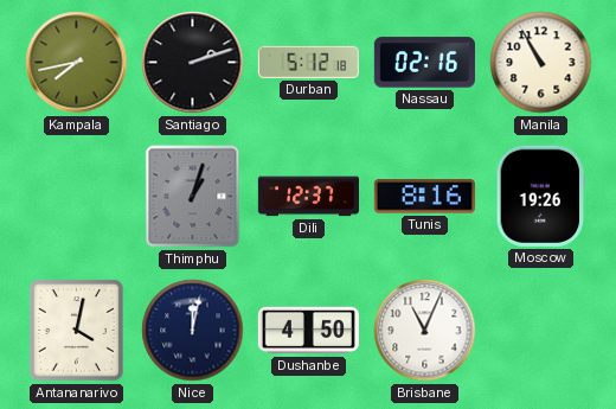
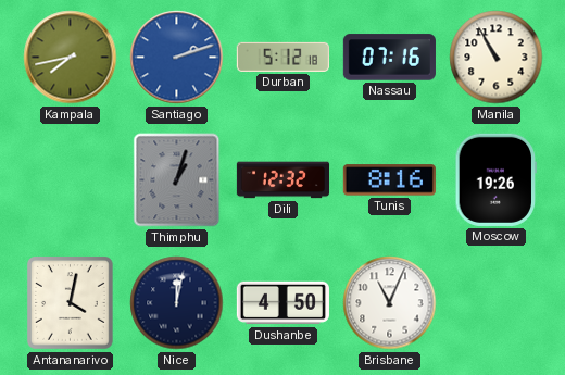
Santiago dial: black -> blue
Nassau: 02:16 -> 07:16
Dili: 12:37 -> 12:32
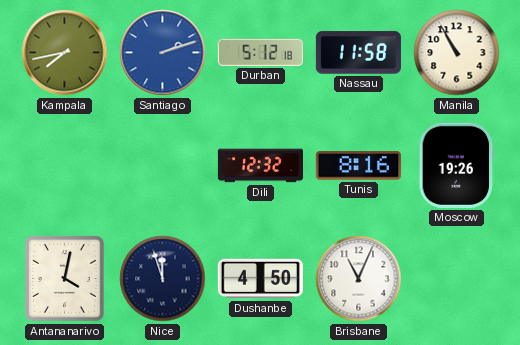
Nassau: 07:16 -> 11:58
Thimphu: 1:03 -> none
Nice: 12:02 -> 11:57
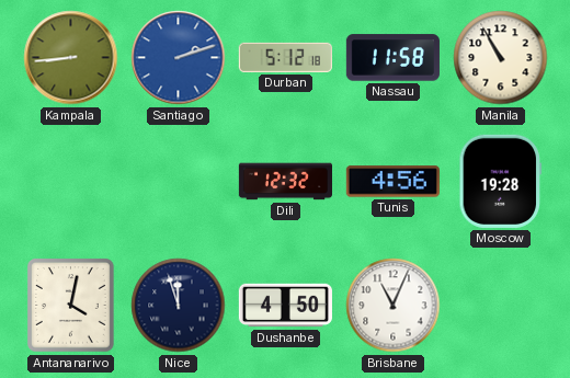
Kampala: 7:43 -> 8:44
Tunis: 8:16 -> 4:56
Moscow: 19:26 -> 19:28
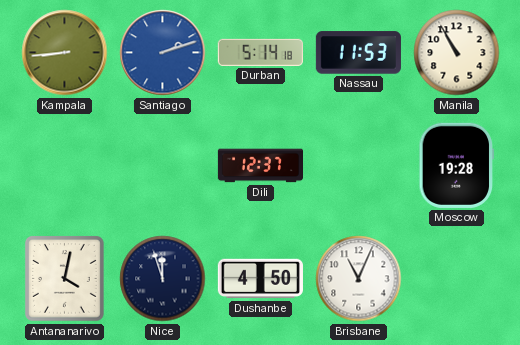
Durban: 5:12 -> 5:14
Nassau: 11:58 -> 11:53
Dili: 12:32 -> 12:37
Tunis: 4:56 -> none
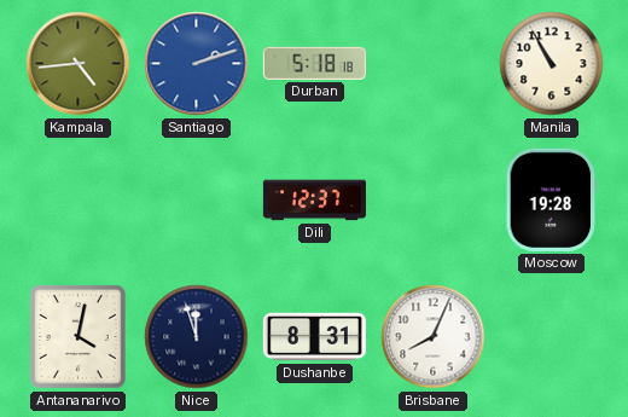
Kampala: 8:44 -> 4:44
Durban: 5:14 -> 5:18
Nassau: 11:53 -> none
Dushanbe: 4:50 -> 8:31
Brisbane: 11:04 -> 8:04
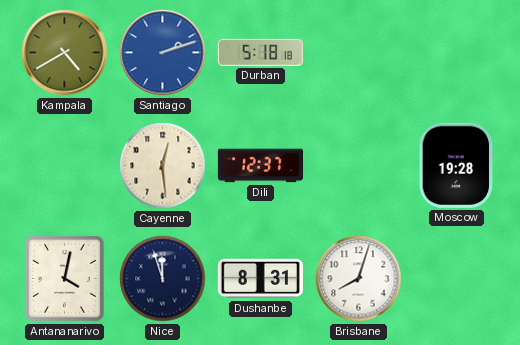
Kampala: 4:44 -> 4:40
Manila: 10:55 -> none
Cayenne: none -> 12:29
Brisbane: 8:04 -> 8:03
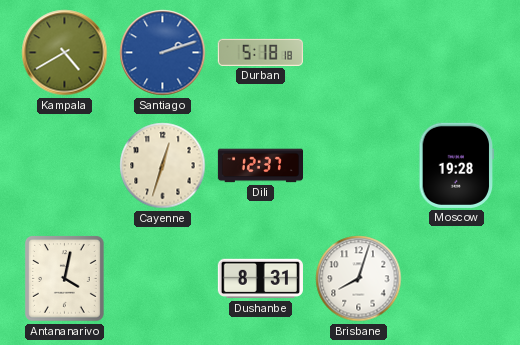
Cayenne: 12:29 -> 12:33
Nice: 11:57 -> none
